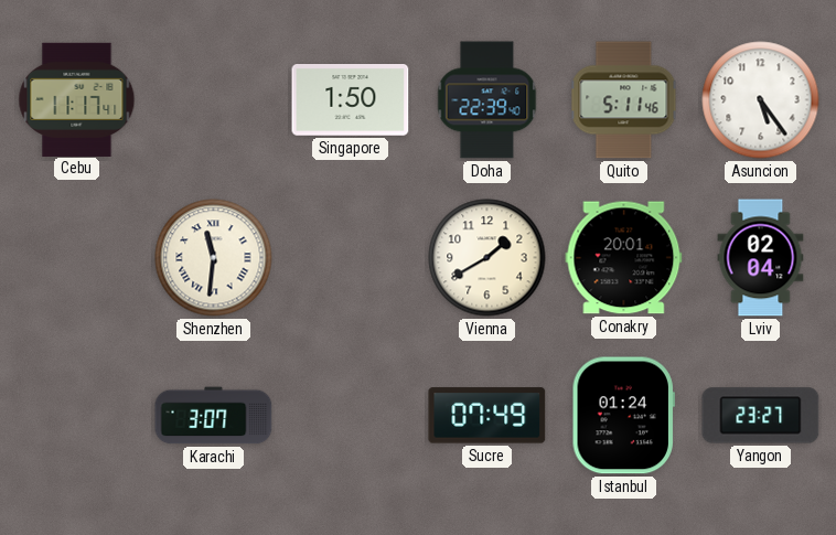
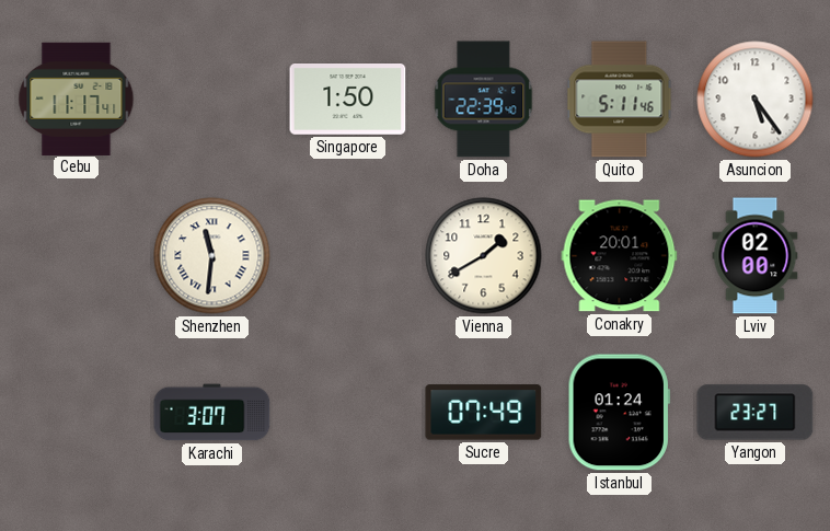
Lviv: 02:04 -> 02:00
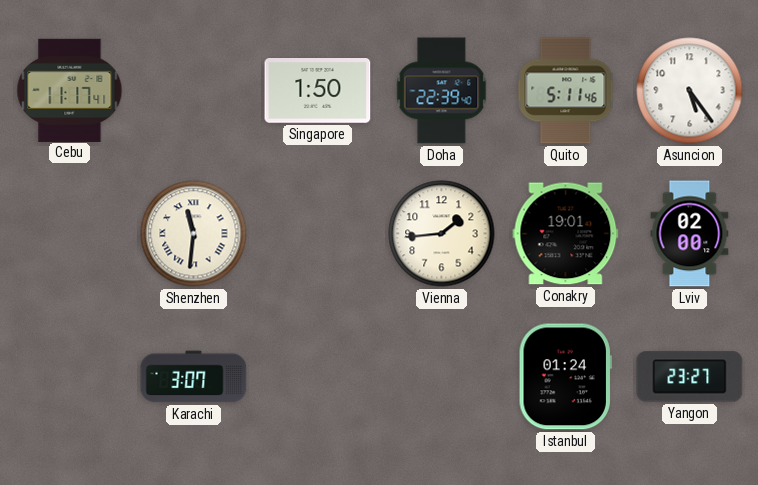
Vienna: 1:40 -> 1:44
Conakry: 20:01 -> 19:01
Sucre: 07:49 -> none
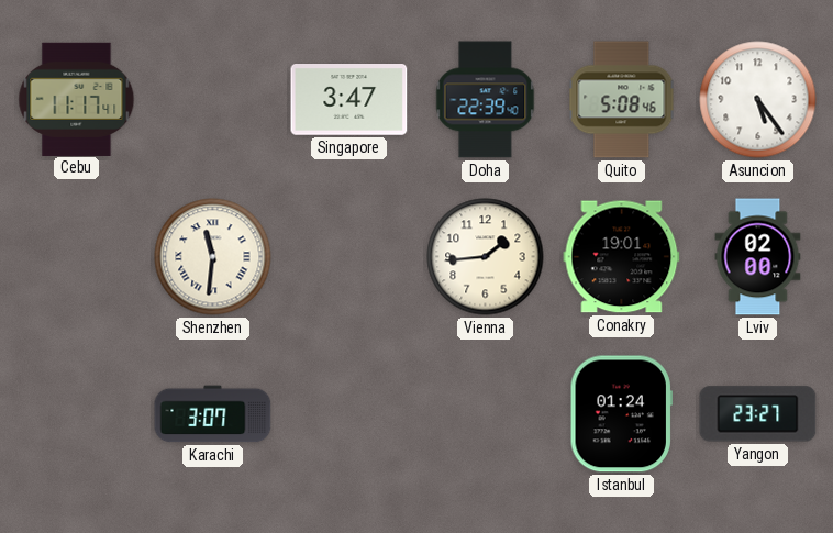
Singapore: 1:50 -> 3:47
Quito: 5:11 -> 5:08
